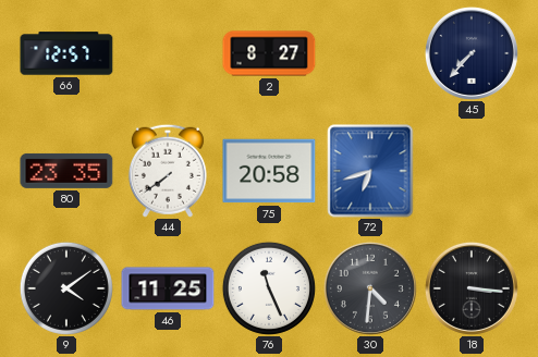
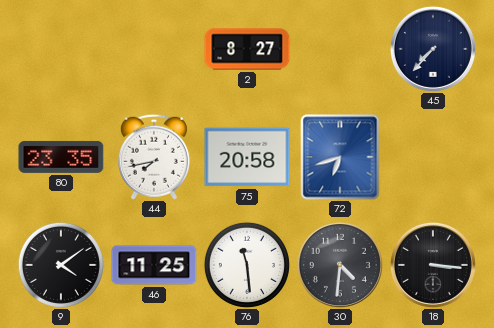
66: 12:57 -> none
44: 7:39 -> 7:43
76: 11:26 -> 11:29
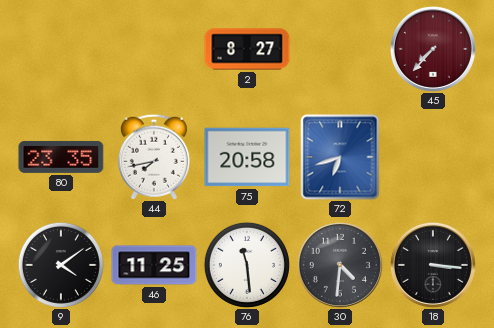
45 dial: navy -> burgundy
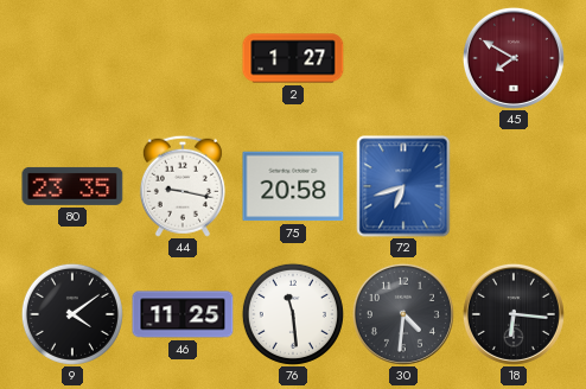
2: 8:27 -> 1:27
45: 7:37 -> 7:50
44: 7:43 -> 9:17
18: 3:16 -> 6:16
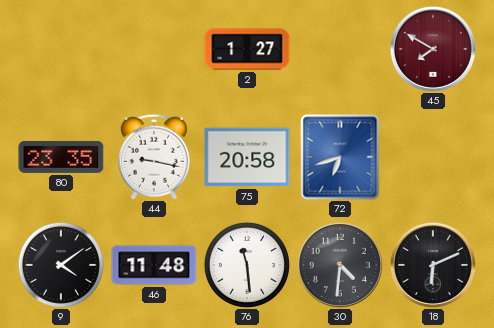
46: 11:25 -> 11:48
18: 6:16 -> 6:11
